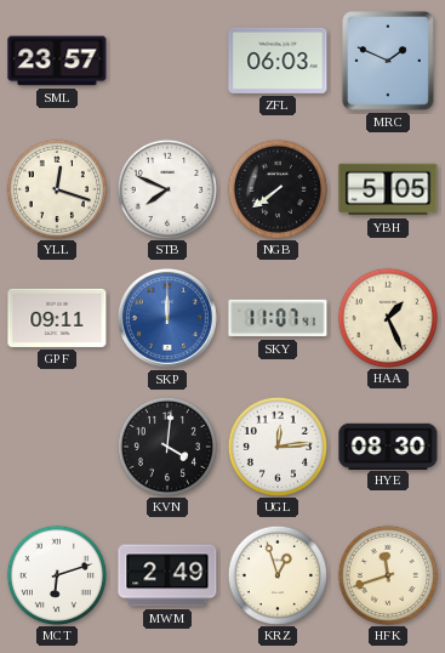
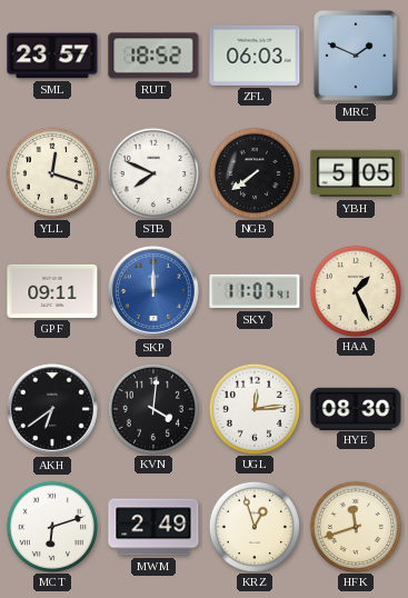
RUT: none -> 18:52
AKH: none -> 6:39
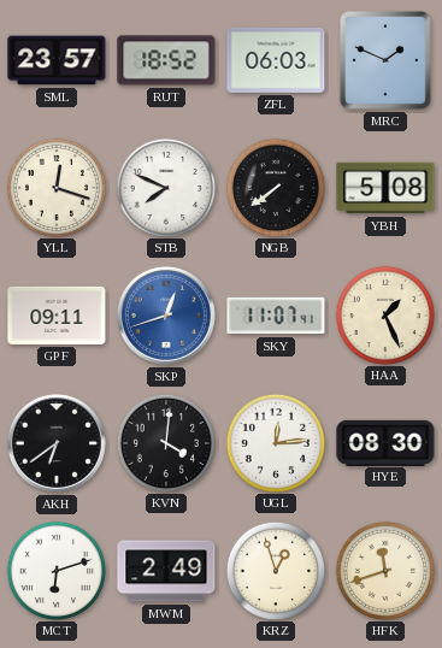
YBH: 5:05 -> 5:08
SKP: 12:00 -> 12:42
